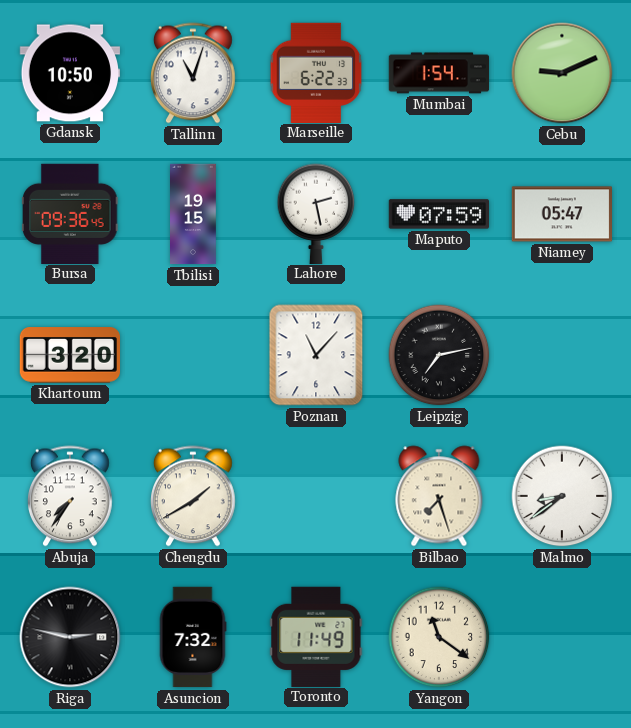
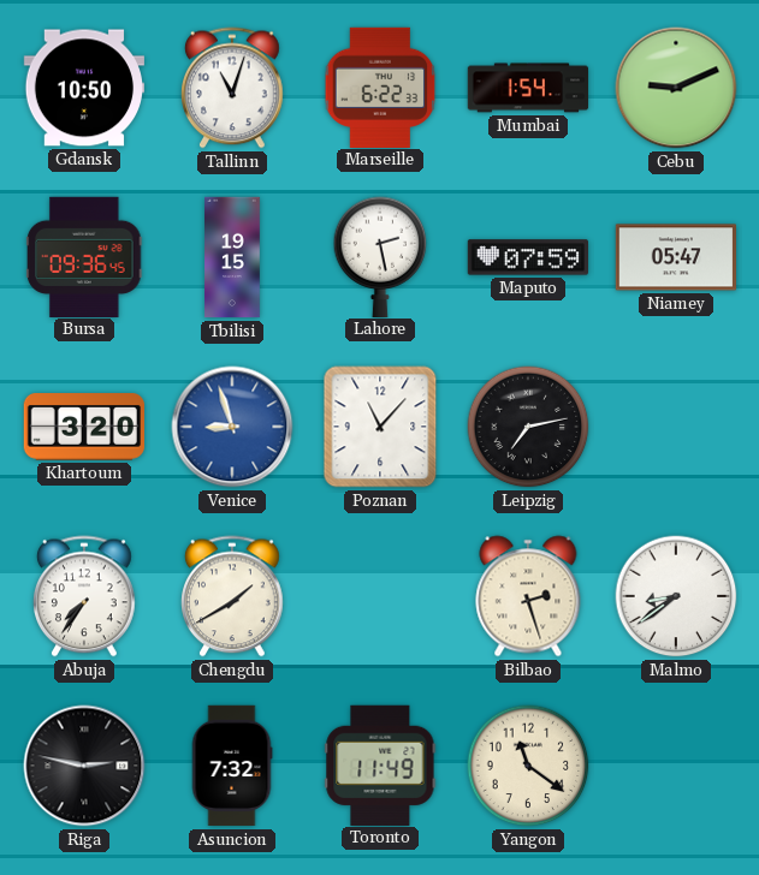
Venice: none -> 8:57
Bilbao: 7:27 -> 2:27
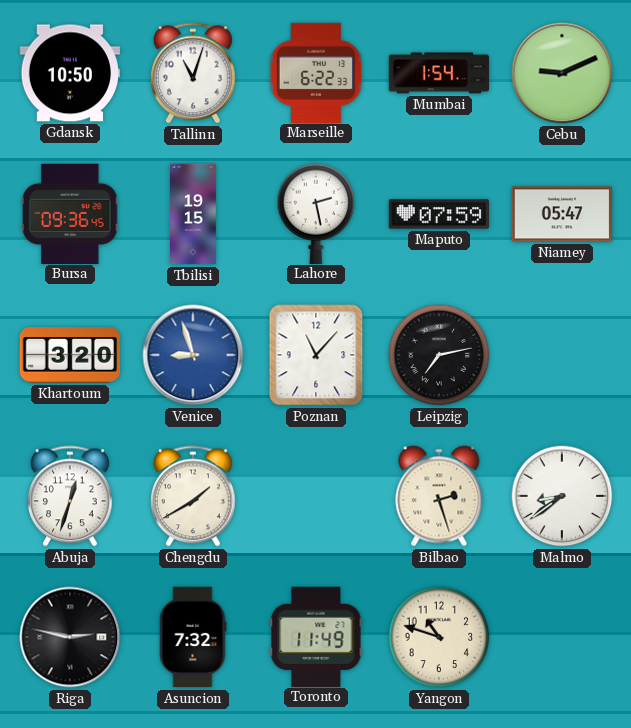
Abuja: 7:36 -> 12:33
Yangon: 11:21 -> 10:48
